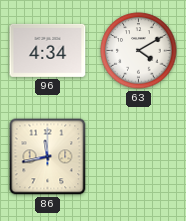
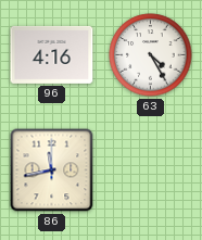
96: 4:34 -> 4:16
63: 4:10 -> 4:25
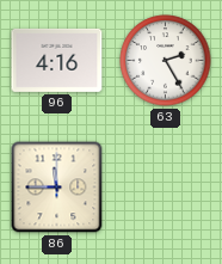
63: 4:25 -> 2:25
86: 11:43 -> 11:45
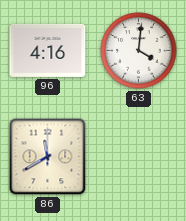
63: 2:25 -> 4:01
86: 11:45 -> 11:40
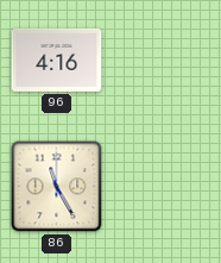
63: 4:01 -> none
86: 11:40 -> 11:25
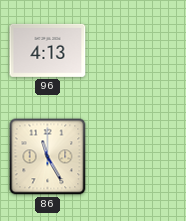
96: 4:16 -> 4:13
